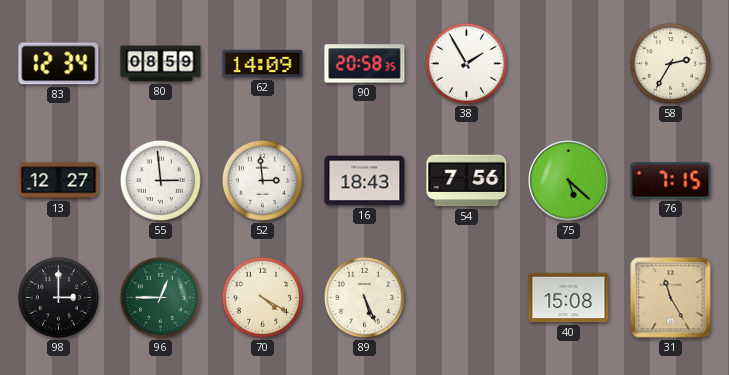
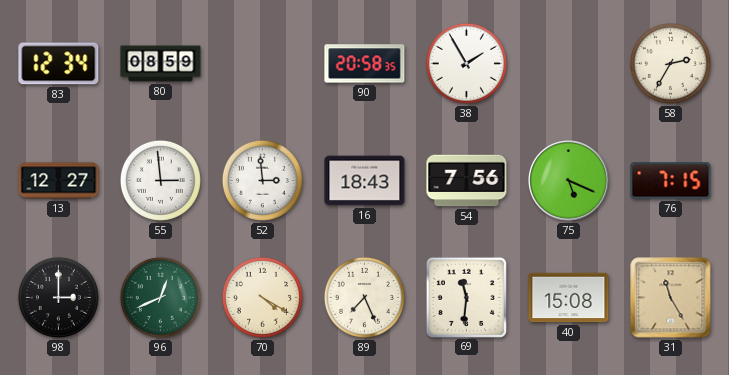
62: 14:09 -> none
75: 5:22 -> 5:19
96: 12:45 -> 12:41
89: 5:26 -> 7:26
69: none -> 11:31
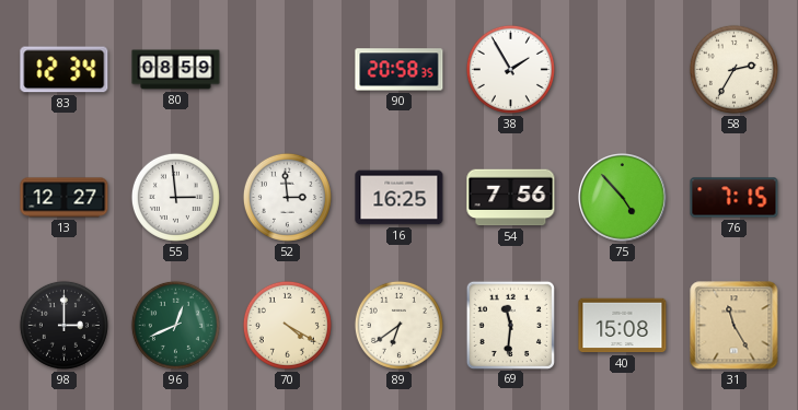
16: 18:43 -> 16:25
75: 5:19 -> 4:53
89: 7:26 -> 6:39
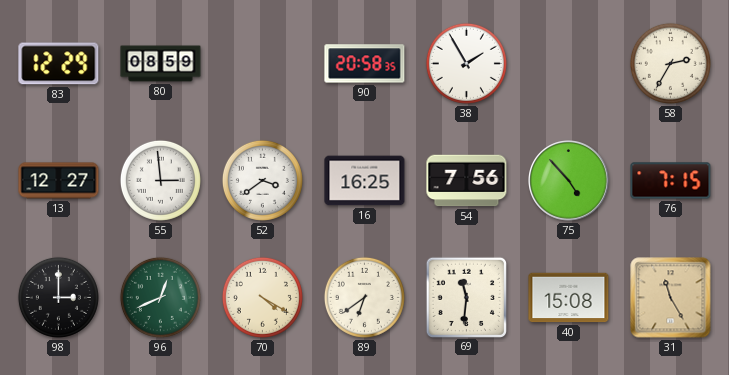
83: 12:34 -> 12:29
52: 2:59 -> 3:39
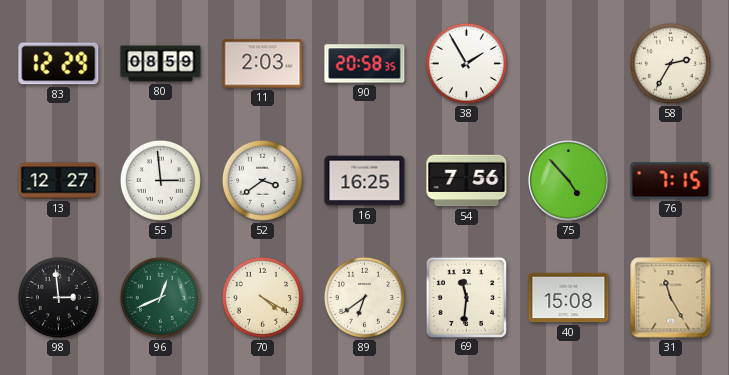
11: none -> 2:03
98: 3:00 -> 2:59
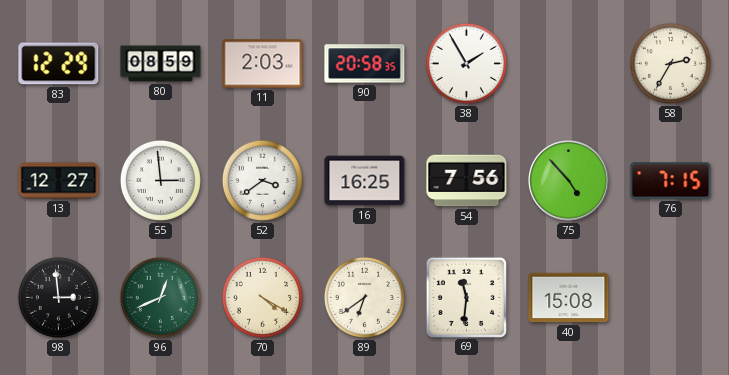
31: 11:25 -> none
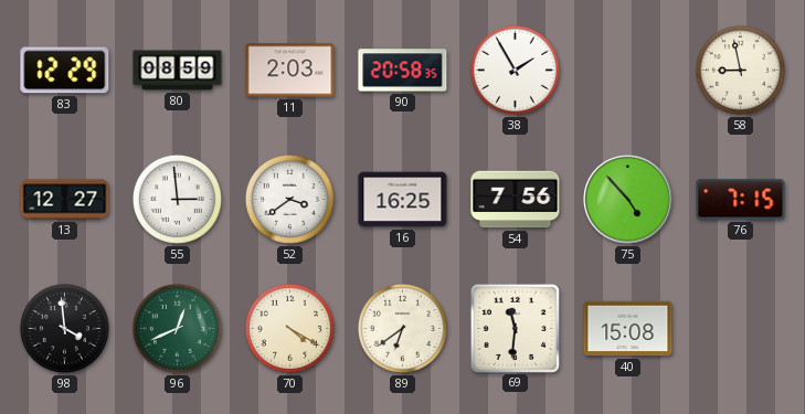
58: 2:35 -> 8:58
98: 2:59 -> 3:59
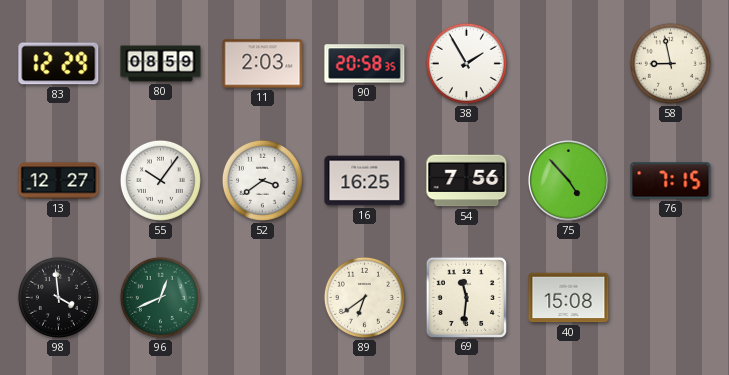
55: 2:59 -> 10:06
70: 4:20 -> none
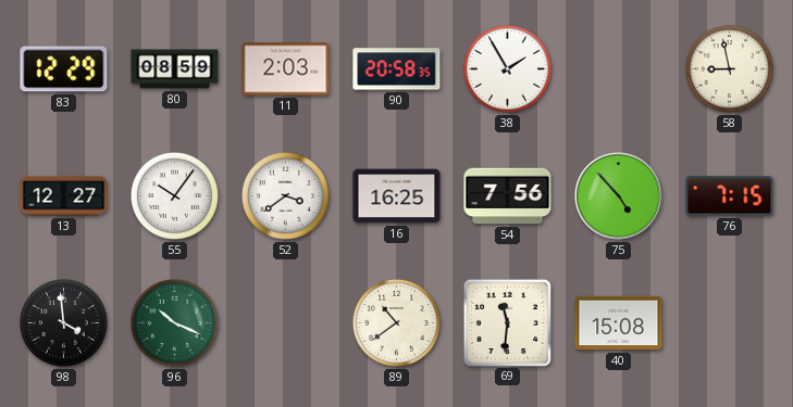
96: 12:41 -> 10:19
89: 6:39 -> 10:39
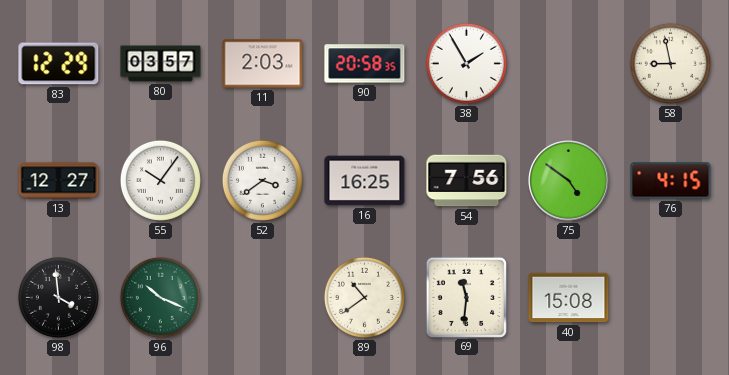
80: 08:59 -> 03:57
75: 4:53 -> 4:51
76: 7:15 -> 4:15
